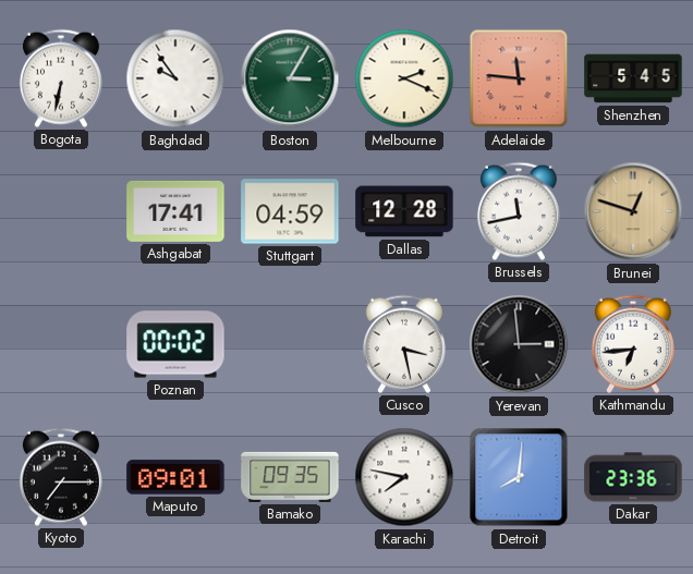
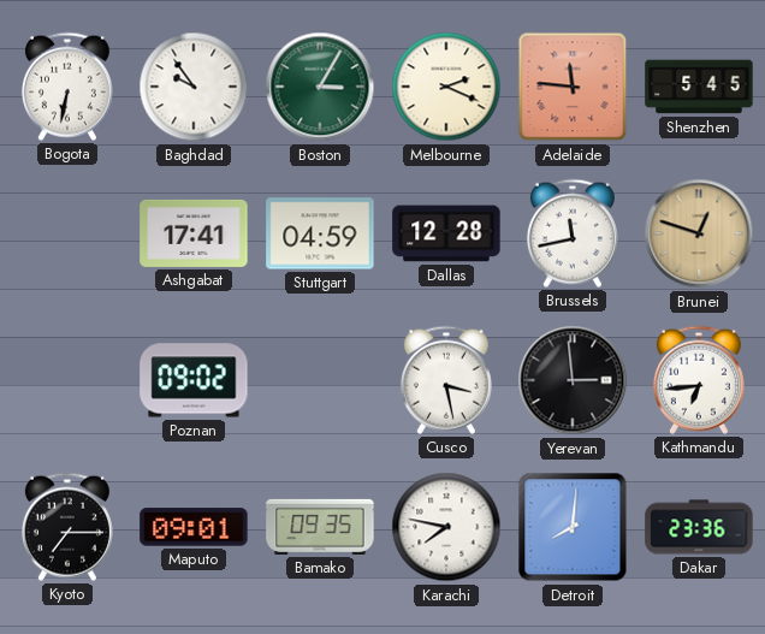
Poznan: 00:02 -> 09:02
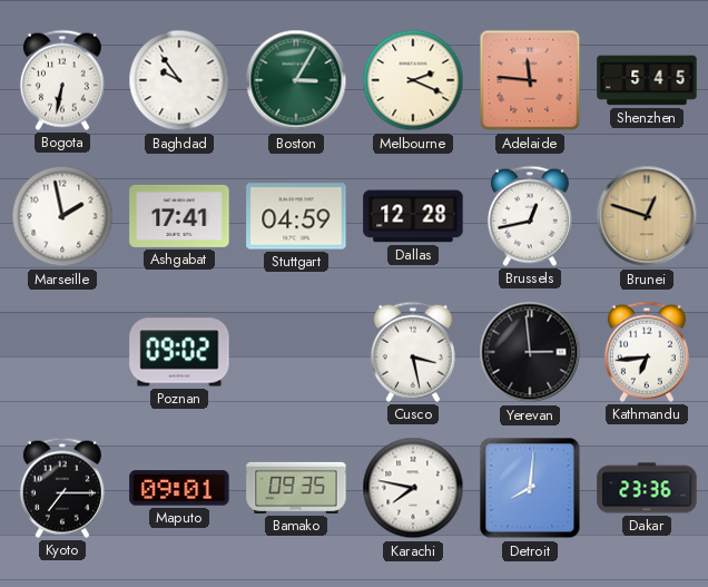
Marseille: none -> 1:58
Brussels: 11:43 -> 12:43
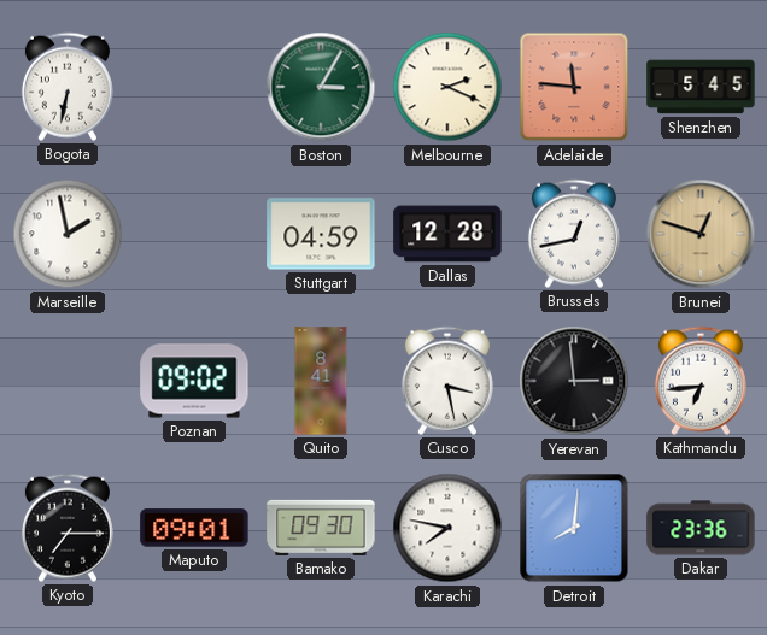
Baghdad: 9:54 -> none
Ashgabat: 17:41 -> none
Quito: none -> 8:41
Bamako: 09:35 -> 09:30
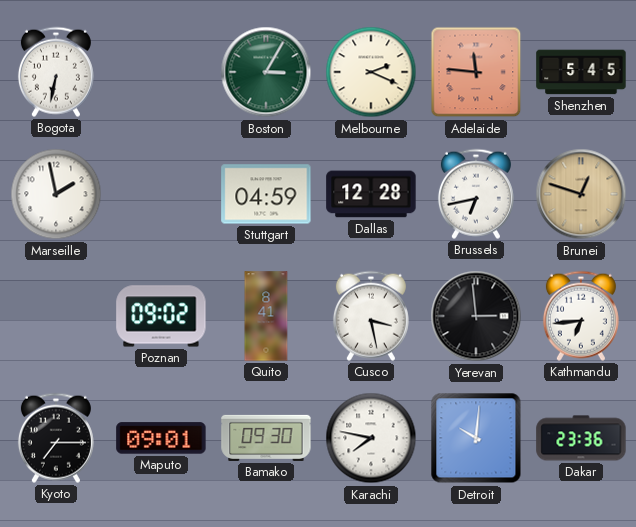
Brussels: 12:43 -> 6:43
Detroit: 8:01 -> 10:01
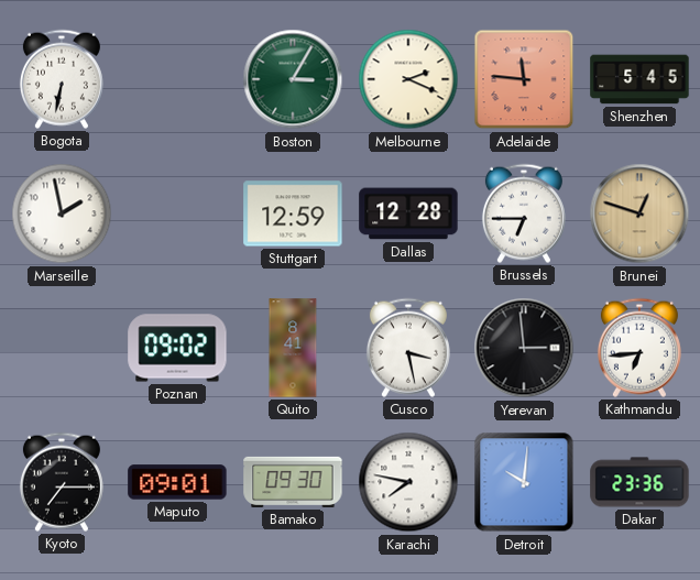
Stuttgart: 04:59 -> 12:59
Brussels: 6:43 -> 6:45
